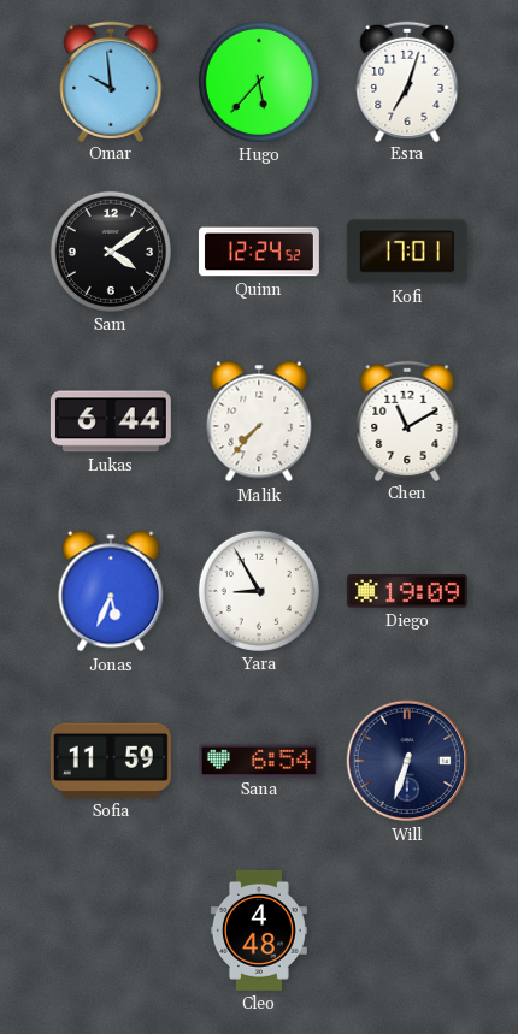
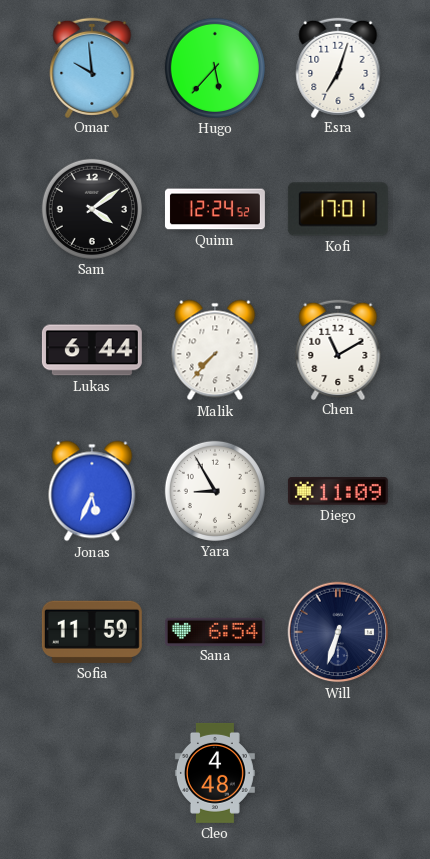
Diego: 19:09 -> 11:09
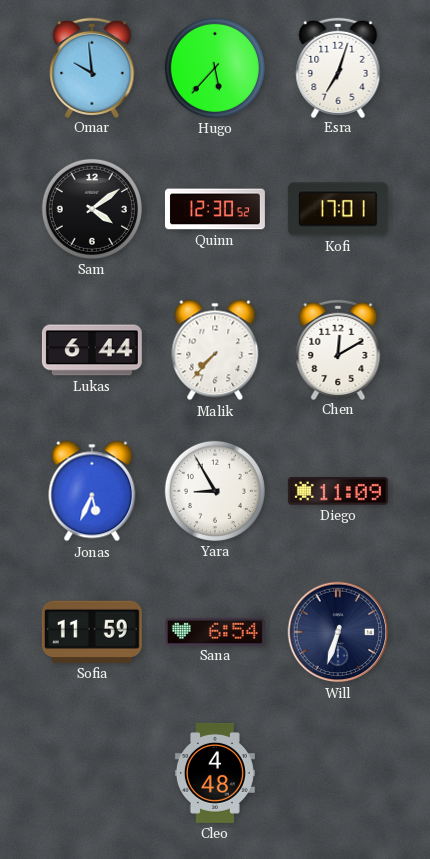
Quinn: 12:24 -> 12:30
Chen: 11:10 -> 12:10
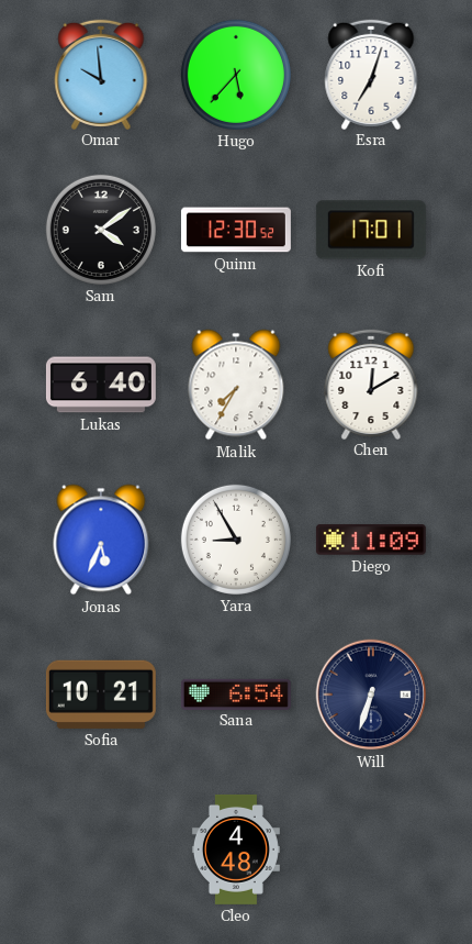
Lukas: 6:44 -> 6:40
Malik: 7:37 -> 7:35
Sofia: 11:59 -> 10:21
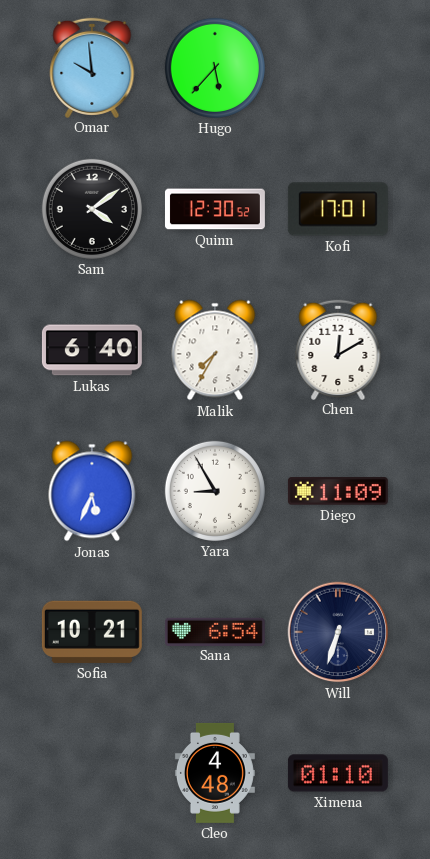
Esra: 7:03 -> none
Ximena: none -> 01:10
